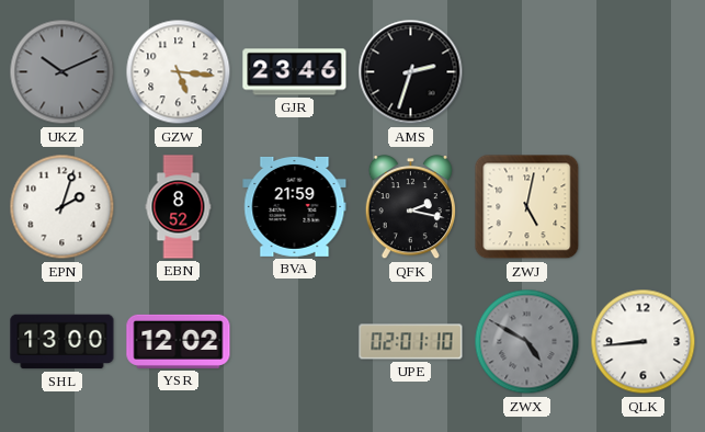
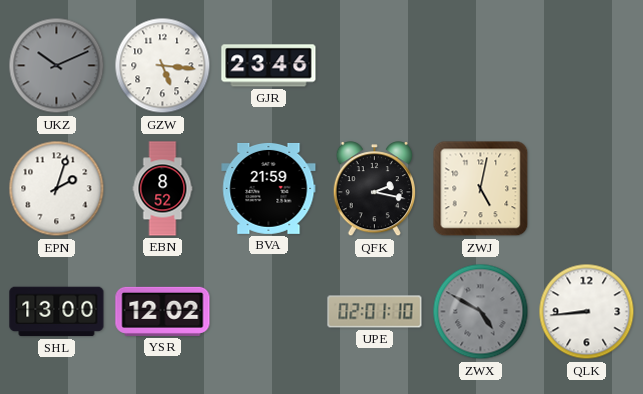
AMS: 2:33 -> none
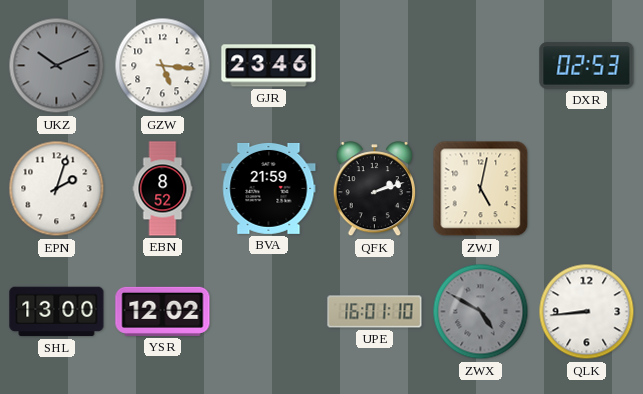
DXR: none -> 02:53
QFK: 2:17 -> 2:12
UPE: 02:01 -> 16:01
